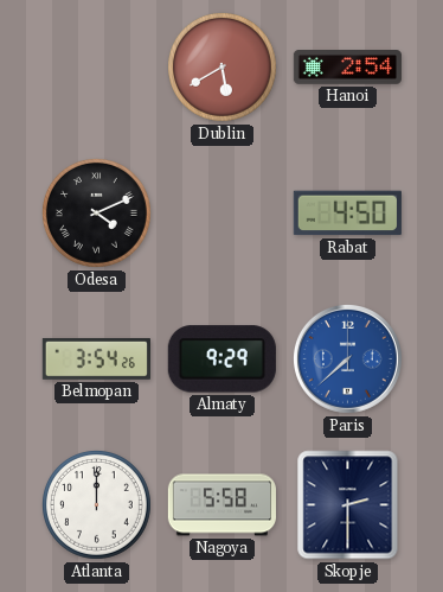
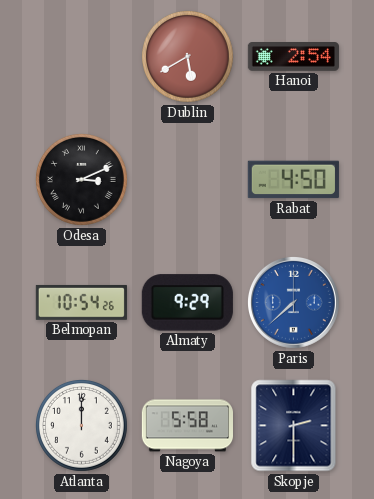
Odesa: 4:11 -> 3:11
Belmopan: 3:54 -> 10:54
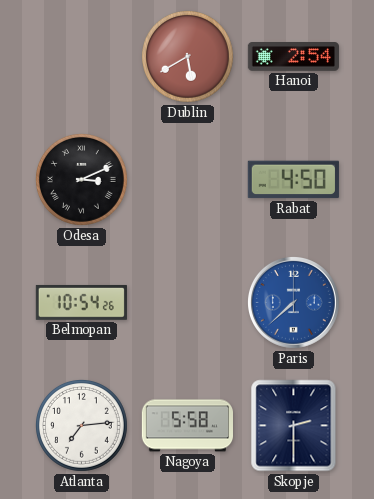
Almaty: 9:29 -> none
Atlanta: 12:00 -> 7:14
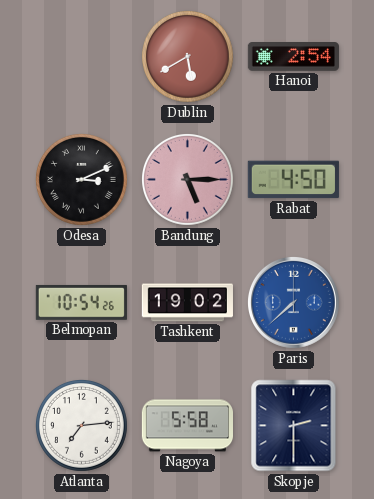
Bandung: none -> 5:15
Tashkent: none -> 19:02
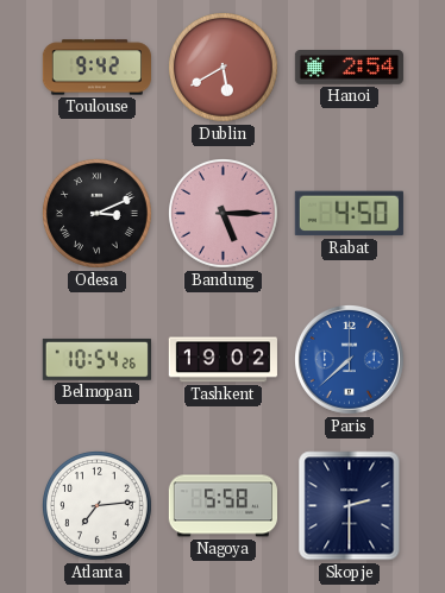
Toulouse: none -> 9:42
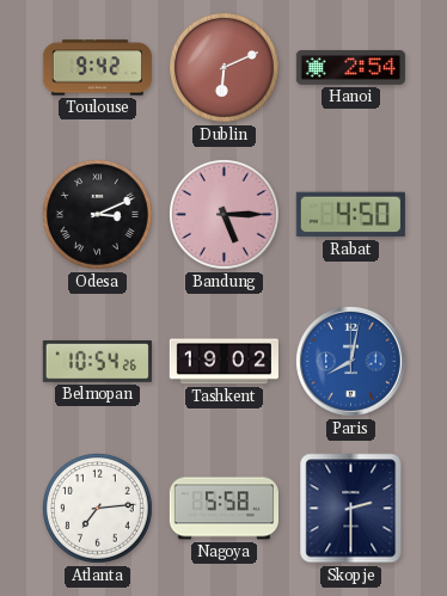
Dublin: 5:40 -> 6:11
Paris: 7:38 -> 8:02
